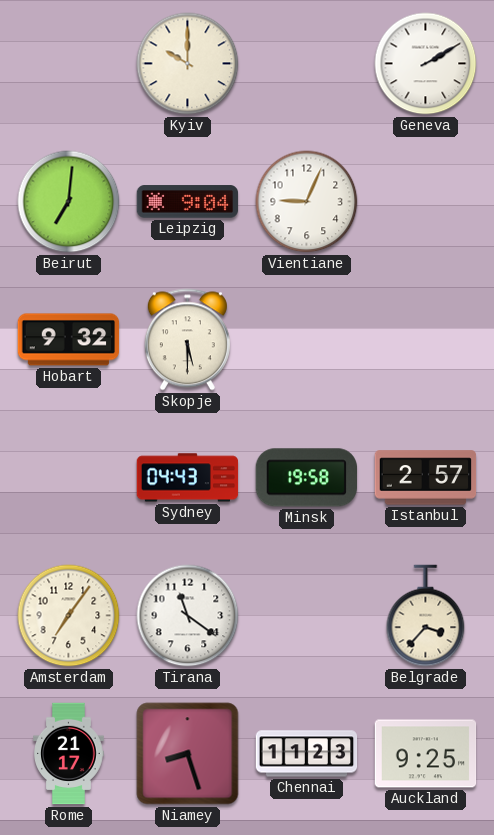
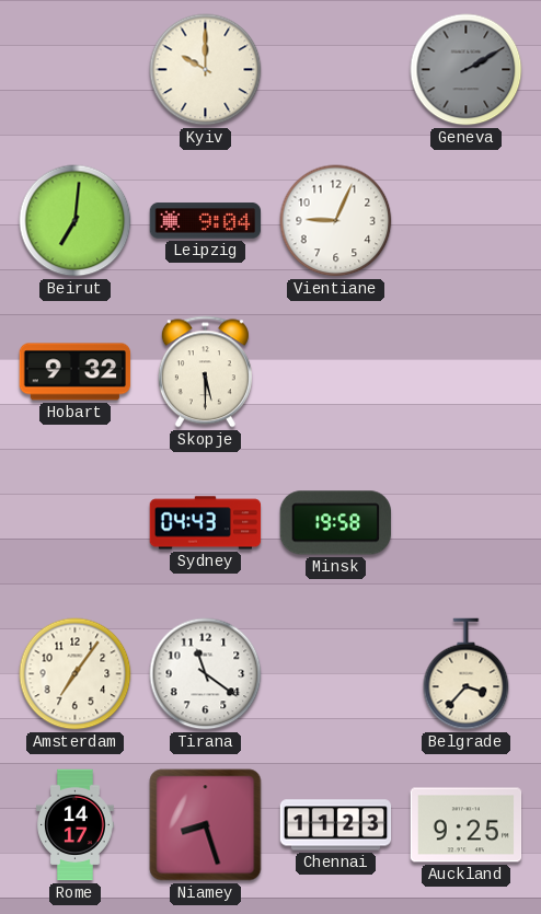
Geneva dial: white -> grey
Istanbul: 2:57 -> none
Rome: 21:17 -> 14:17
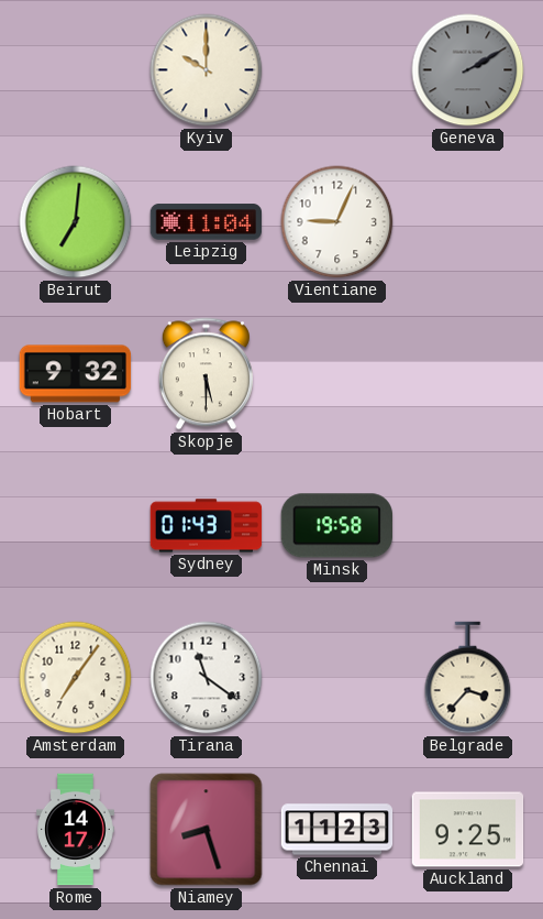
Leipzig: 9:04 -> 11:04
Sydney: 04:43 -> 01:43
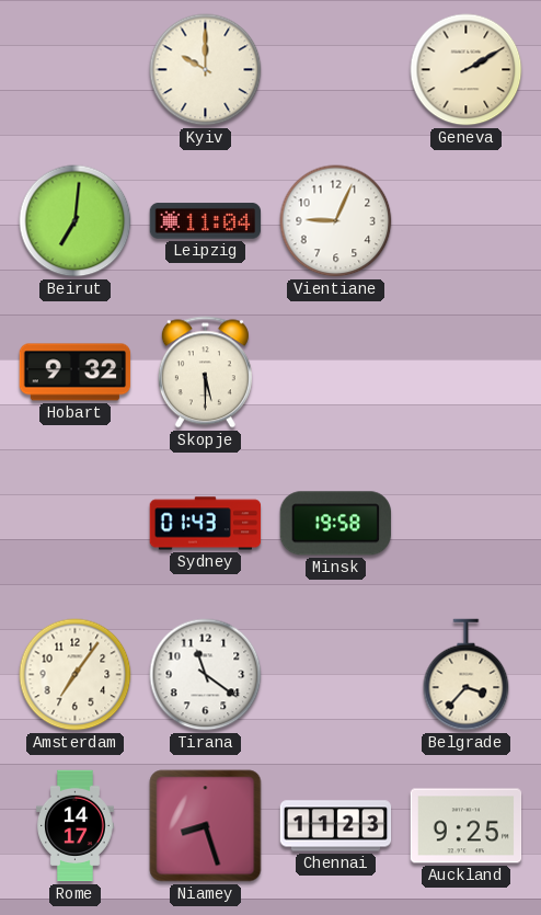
Geneva dial: grey -> cream
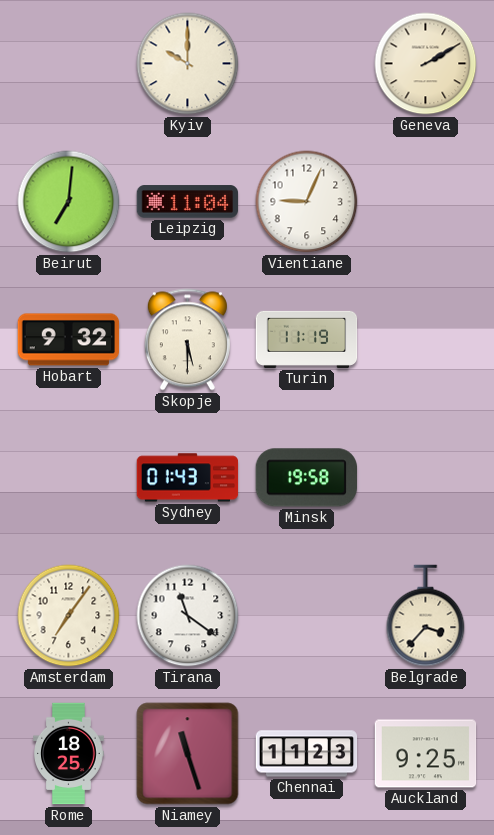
Turin: none -> 11:19
Rome: 14:17 -> 18:25
Niamey: 8:27 -> 11:27
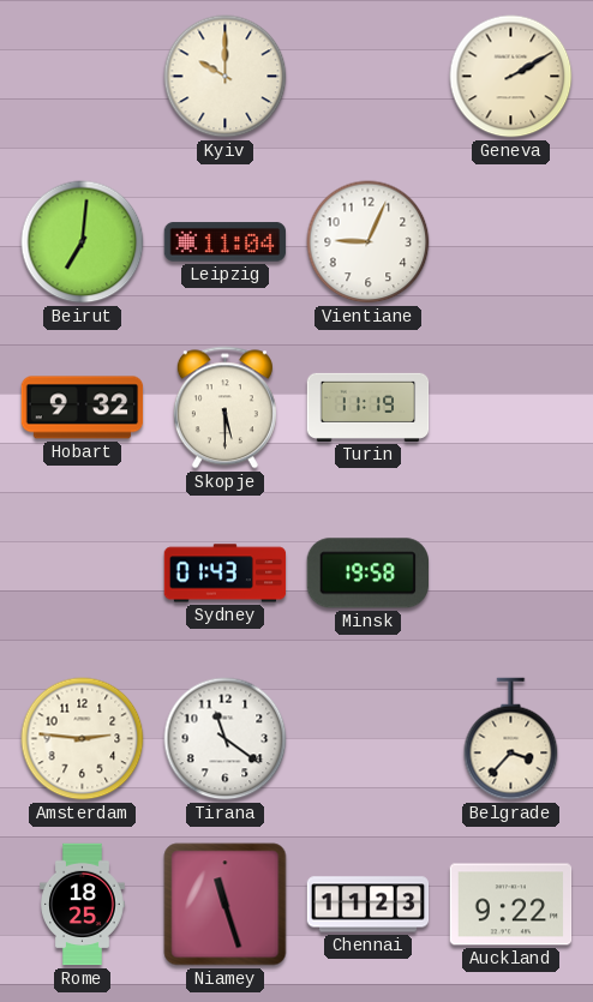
Amsterdam: 7:06 -> 2:46
Auckland: 9:25 -> 9:22
